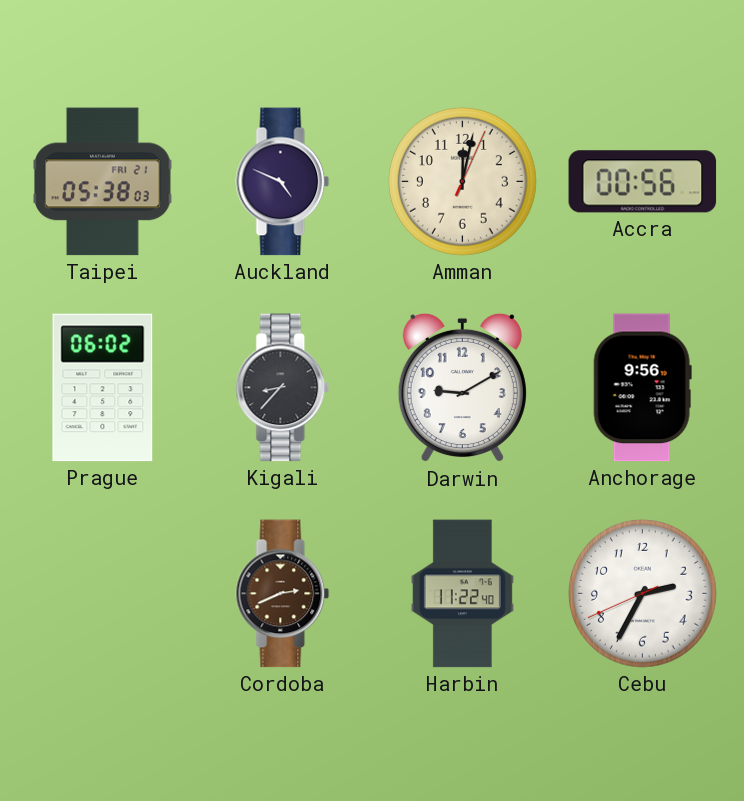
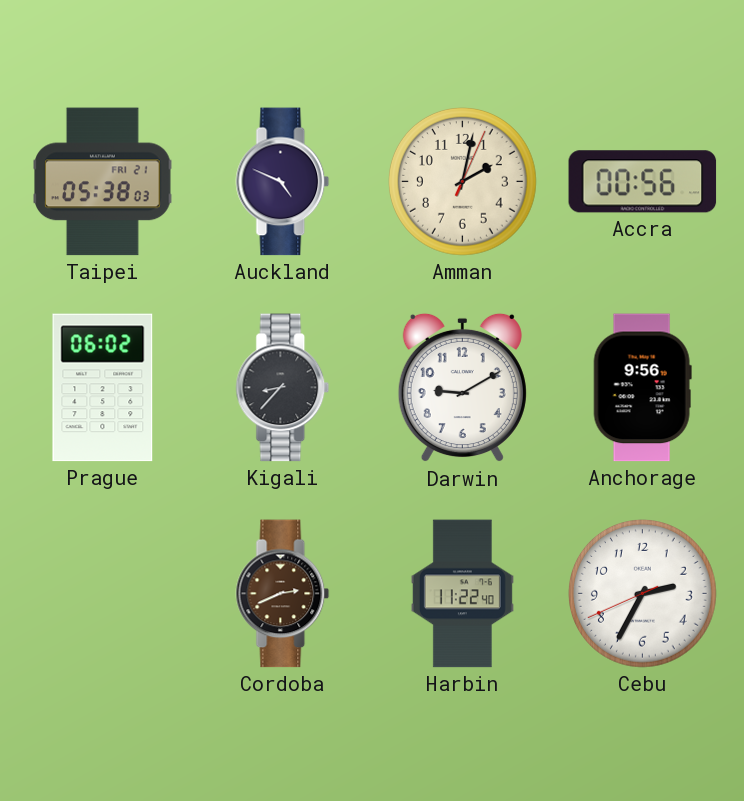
Amman: 12:02 -> 2:02
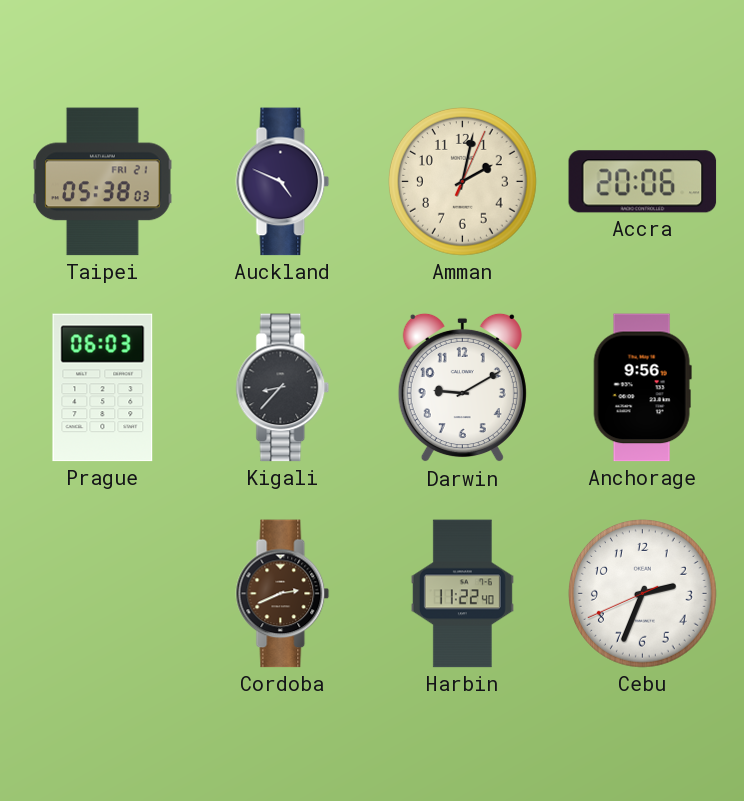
Accra: 00:56 -> 20:06
Prague: 06:02 -> 06:03
Cebu: 2:34 -> 2:33
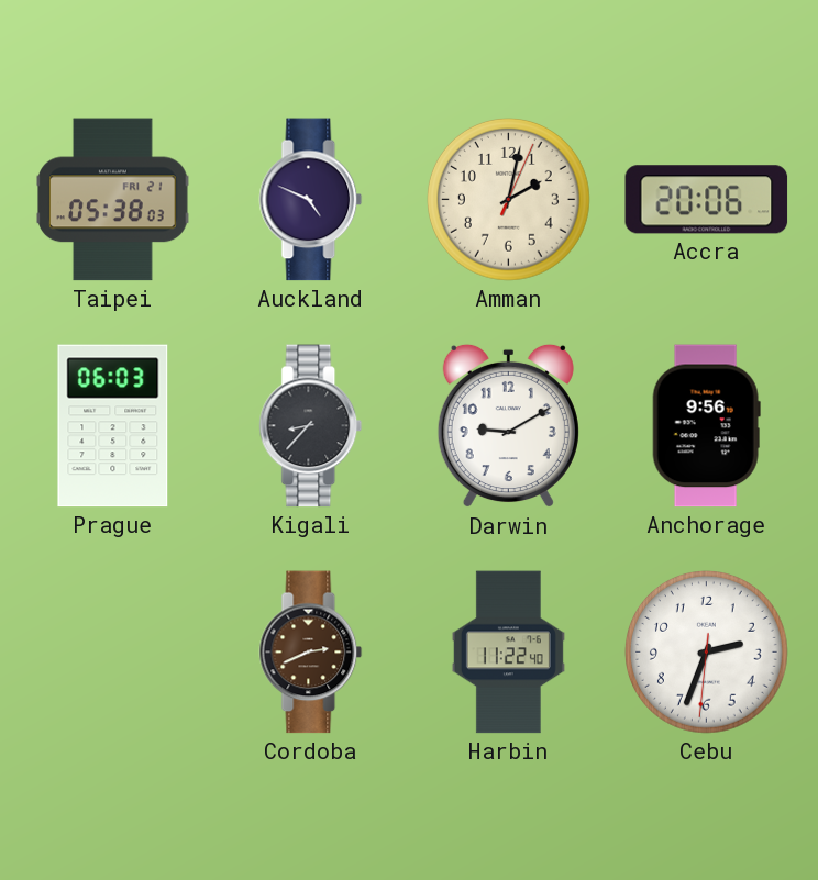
Cebu: 2:33:41 -> 2:33:31
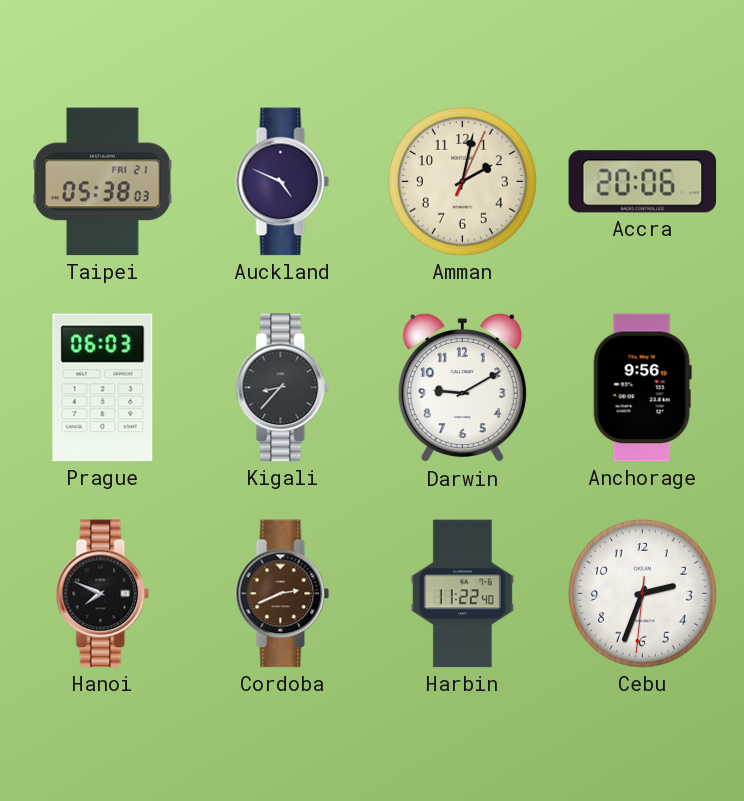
Hanoi: none -> 7:49
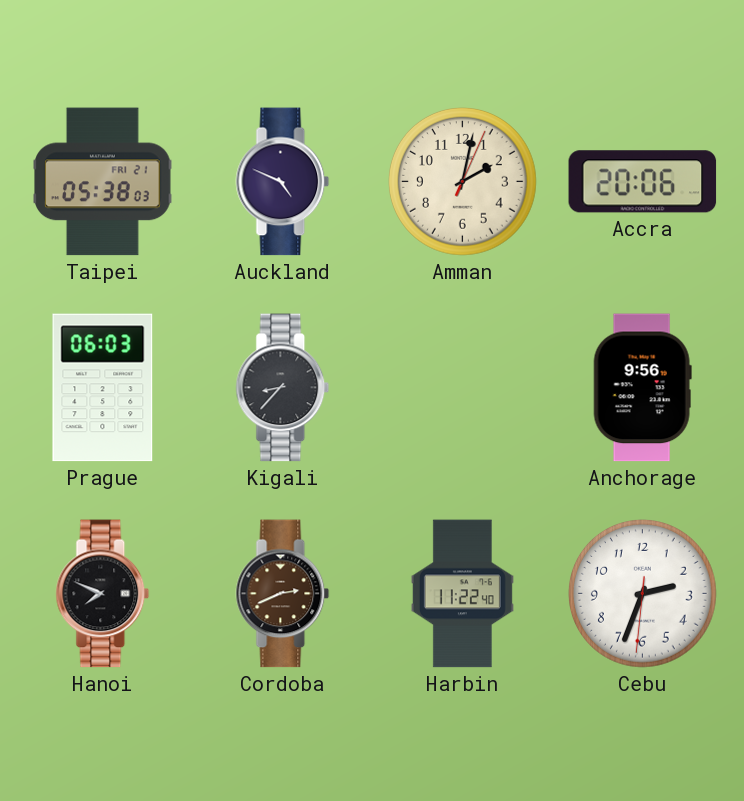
Darwin: 9:10 -> none
